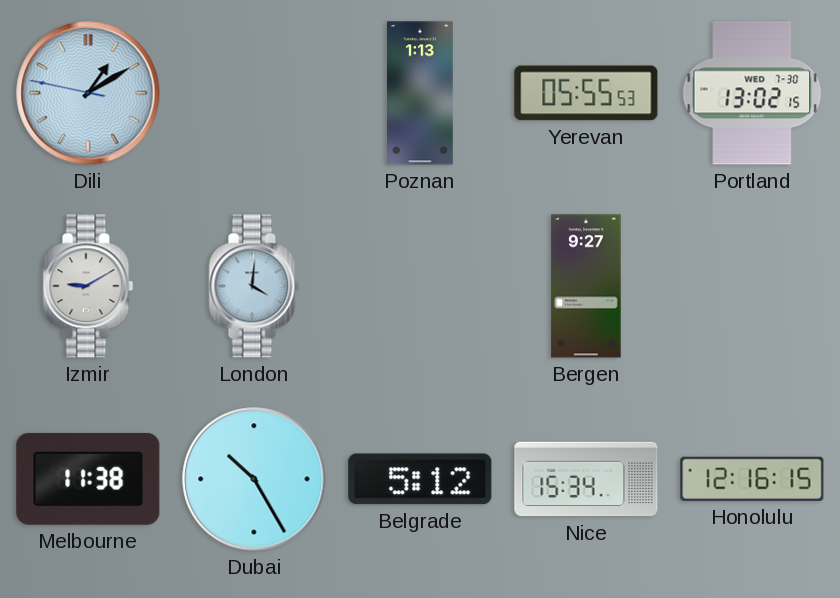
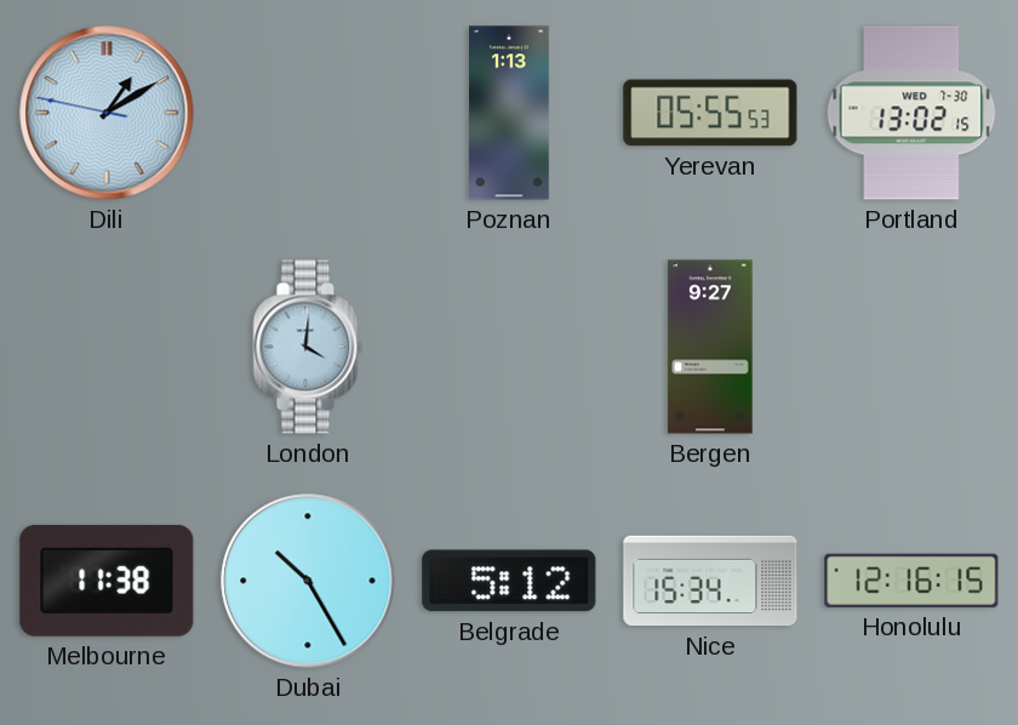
Izmir: 9:10 -> none
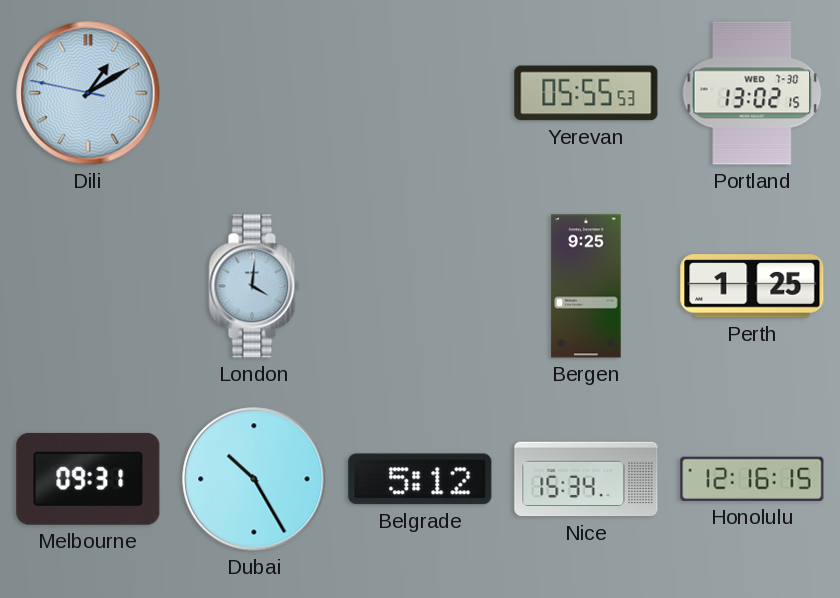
Poznan: 1:13 -> none
Bergen: 9:27 -> 9:25
Perth: none -> 1:25
Melbourne: 11:38 -> 09:31
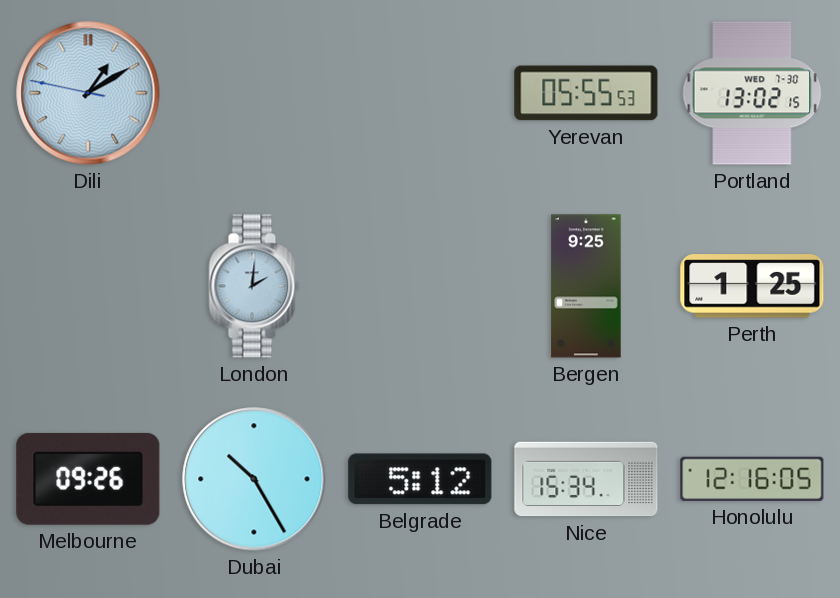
London: 4:01 -> 2:01
Melbourne: 09:31 -> 09:26
Honolulu: 12:16:15 -> 12:16:05
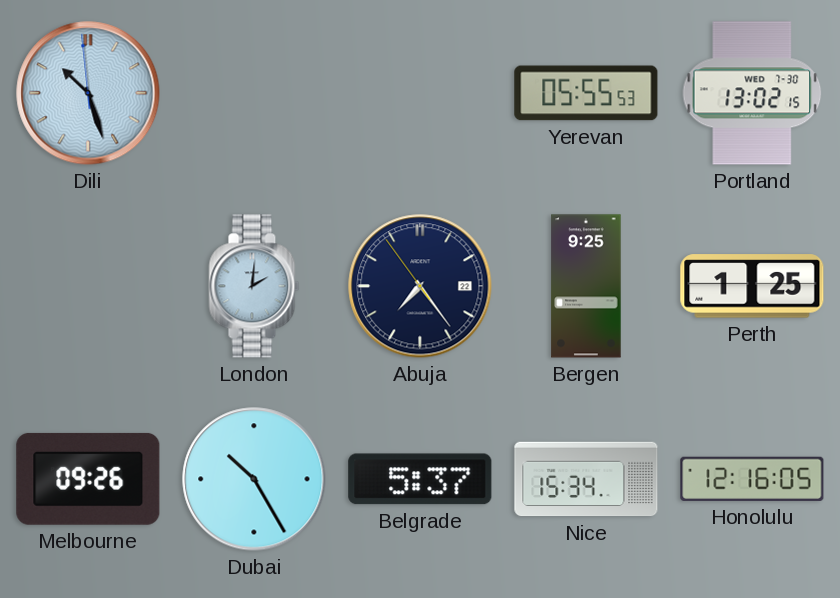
Dili: 1:09 -> 10:26
Abuja: none -> 7:23
Belgrade: 5:12 -> 5:37
